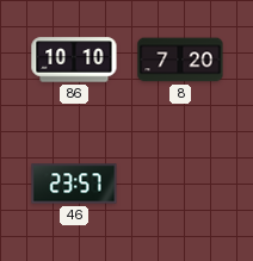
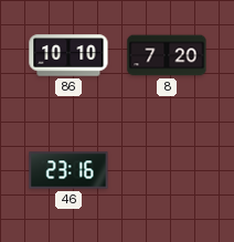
46: 23:57 -> 23:16
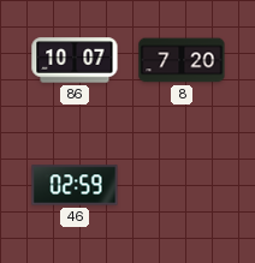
86: 10:10 -> 10:07
46: 23:16 -> 02:59
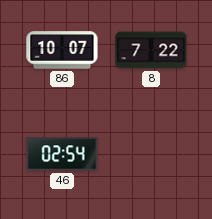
8: 7:20 -> 7:22
46: 02:59 -> 02:54
